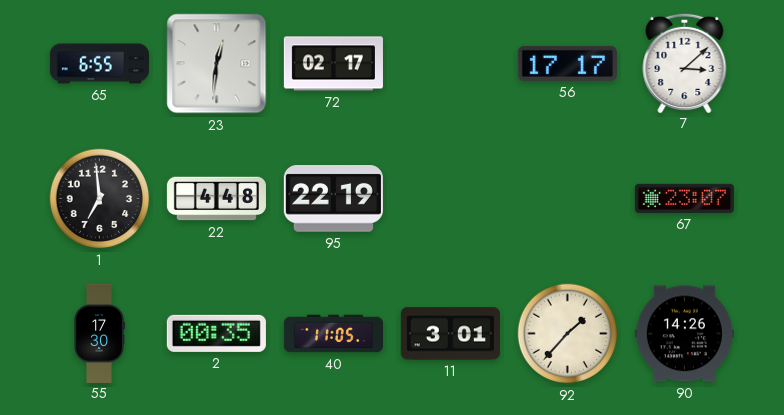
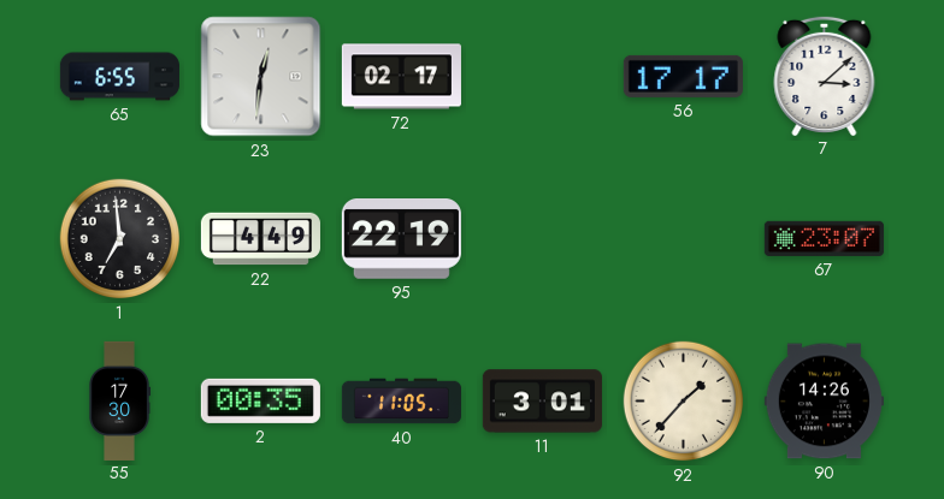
22: 4:48 -> 4:49
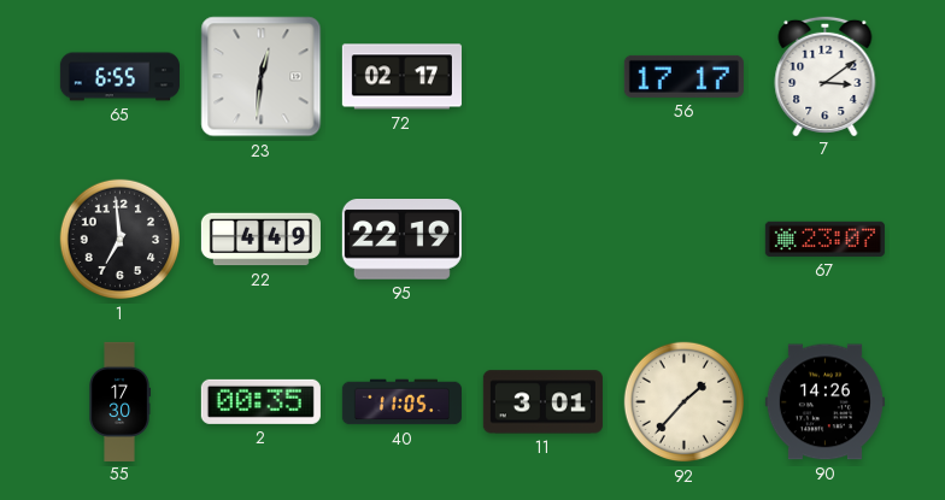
7: 3:08 -> 3:09
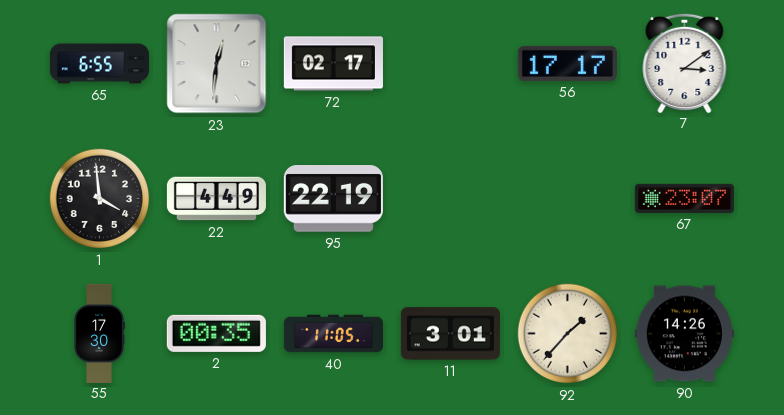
1: 6:59 -> 3:59
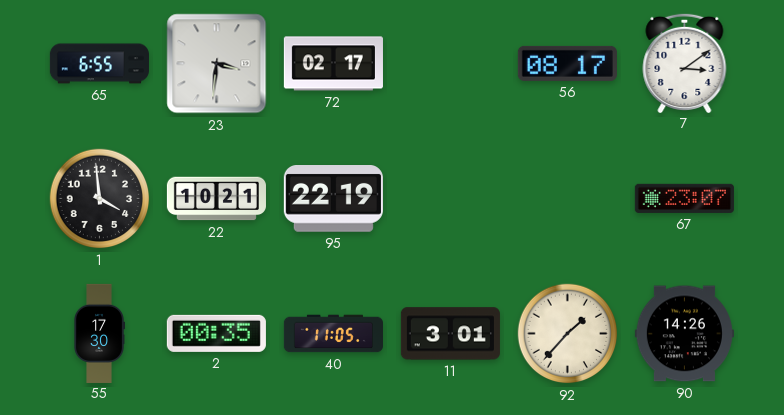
23: 12:31 -> 3:31
56: 17:17 -> 08:17
22: 4:49 -> 10:21
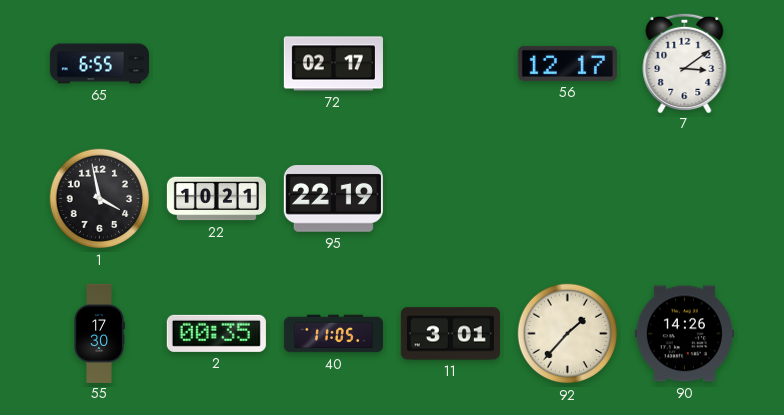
23: 3:31 -> none
56: 08:17 -> 12:17
1: 3:59 -> 3:58
67: 23:07 -> none
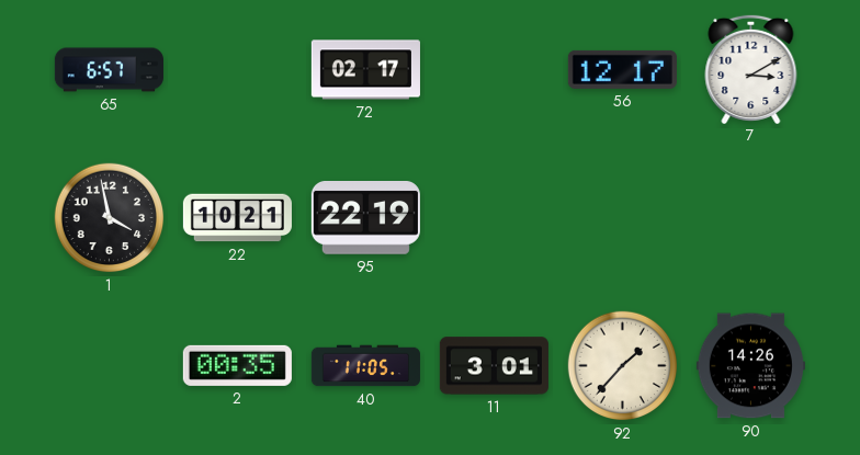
65: 6:55 -> 6:57
7: 3:09 -> 3:10
55: 17:30 -> none
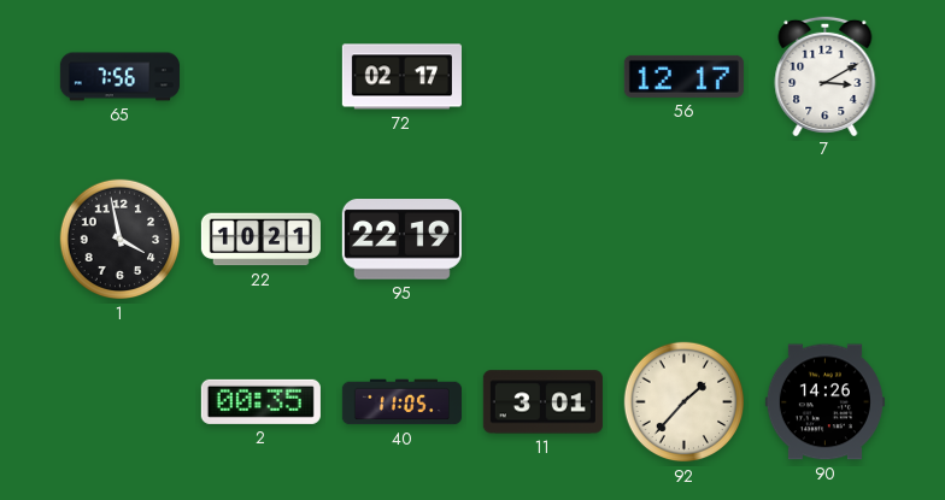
65: 6:57 -> 7:56
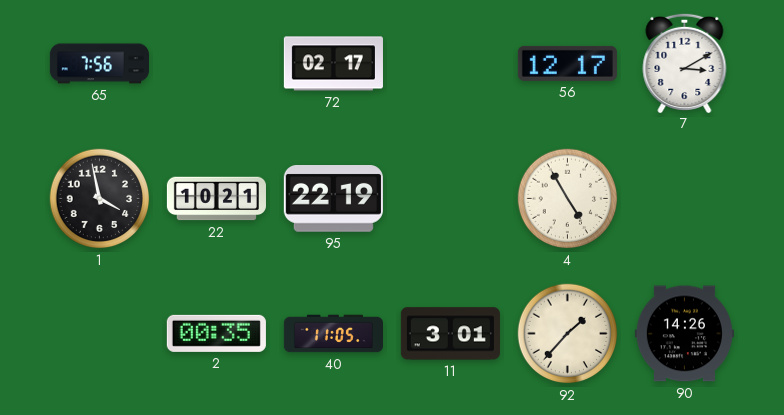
4: none -> 4:55
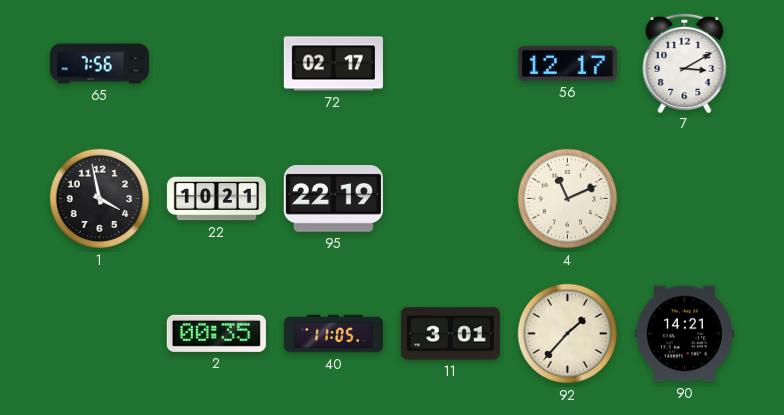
4: 4:55 -> 11:11
90: 14:26 -> 14:21
